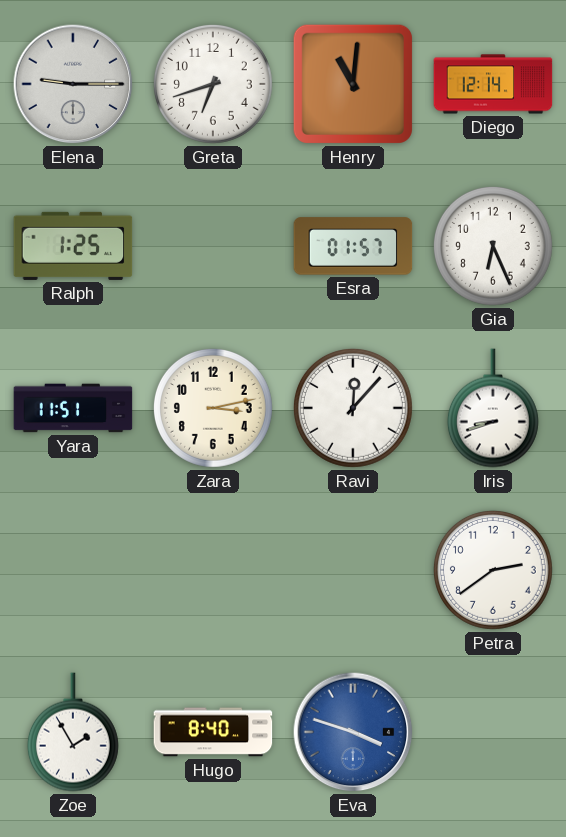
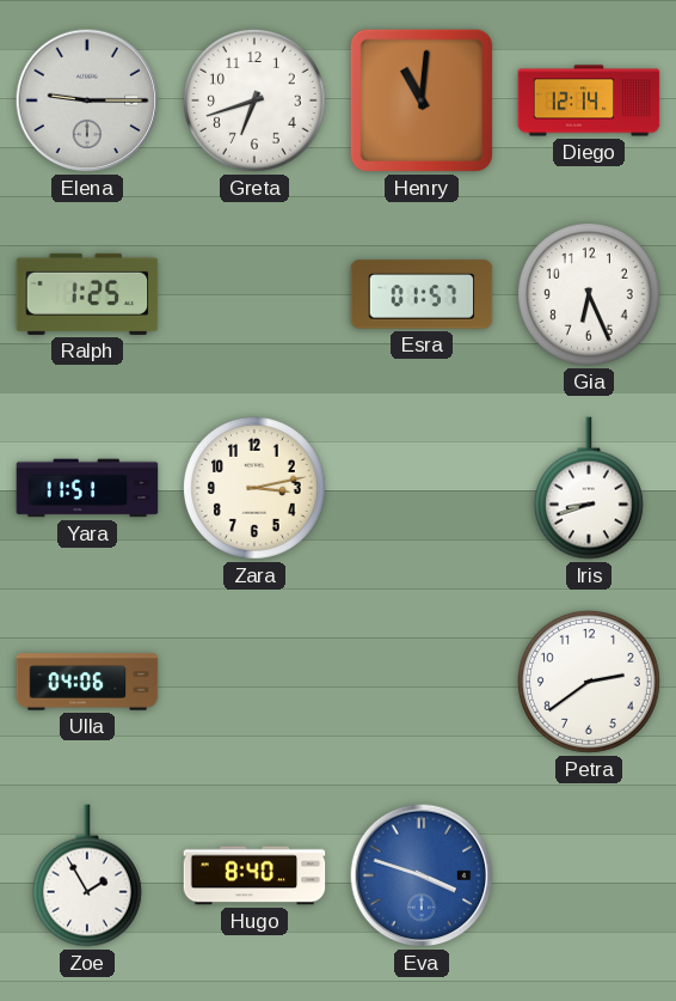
Ravi: 12:07 -> none
Ulla: none -> 04:06
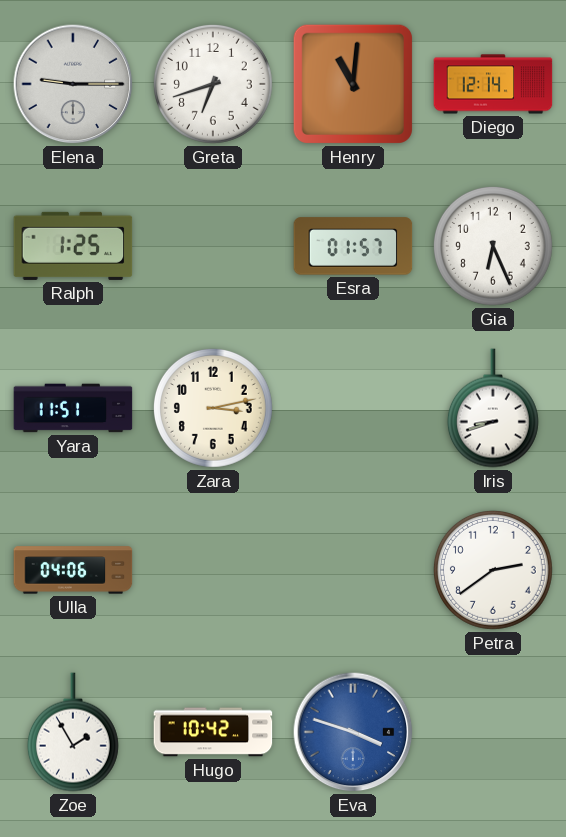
Hugo: 8:40 -> 10:42
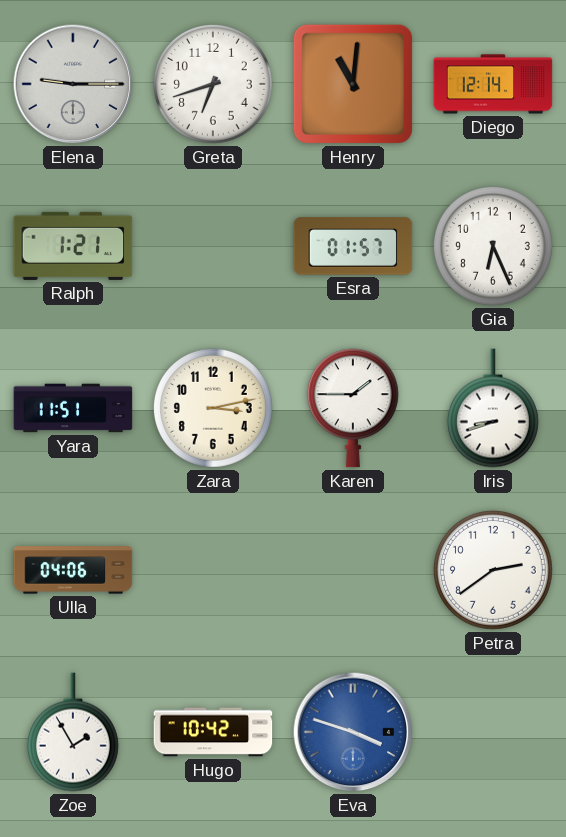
Ralph: 1:25 -> 1:21
Karen: none -> 1:45
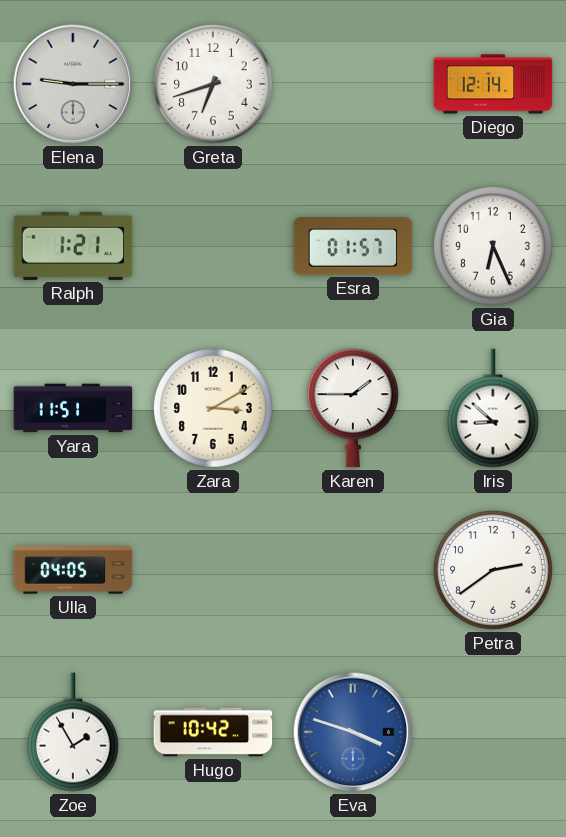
Henry: 11:01 -> none
Zara: 3:13 -> 3:10
Iris: 8:42 -> 8:52
Ulla: 04:06 -> 04:05
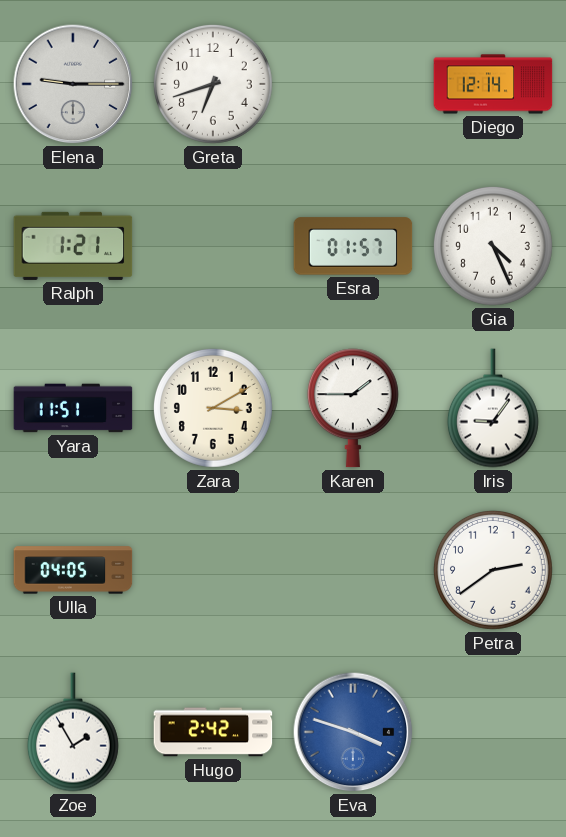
Gia: 6:26 -> 4:26
Iris: 8:52 -> 9:06
Hugo: 10:42 -> 2:42
